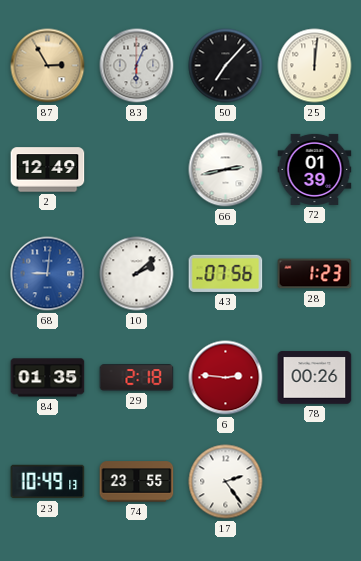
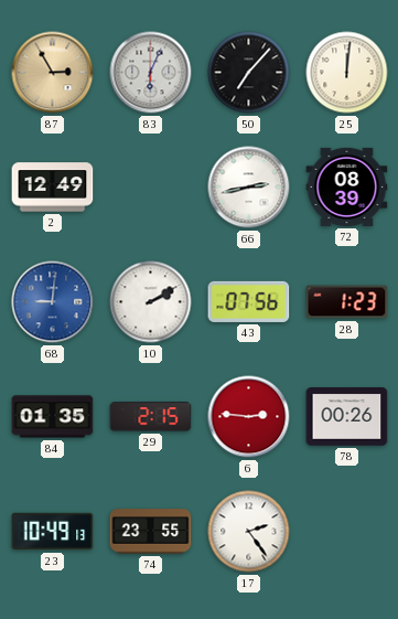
72: 01:39 -> 08:39
10: 2:08 -> 2:10
29: 2:18 -> 2:15
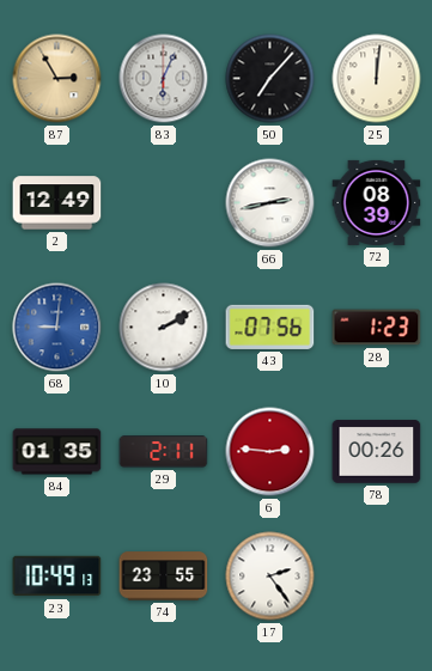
29: 2:15 -> 2:11
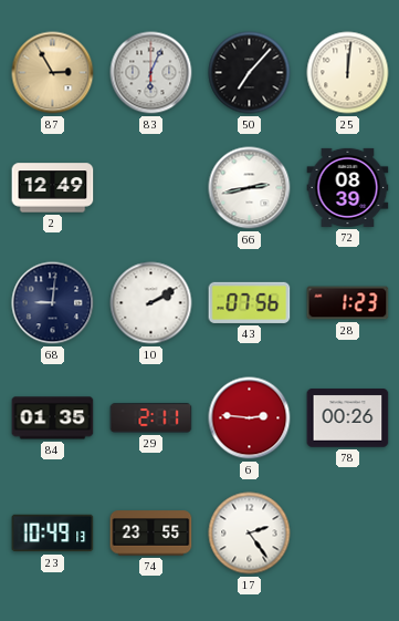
68 dial: blue -> navy
